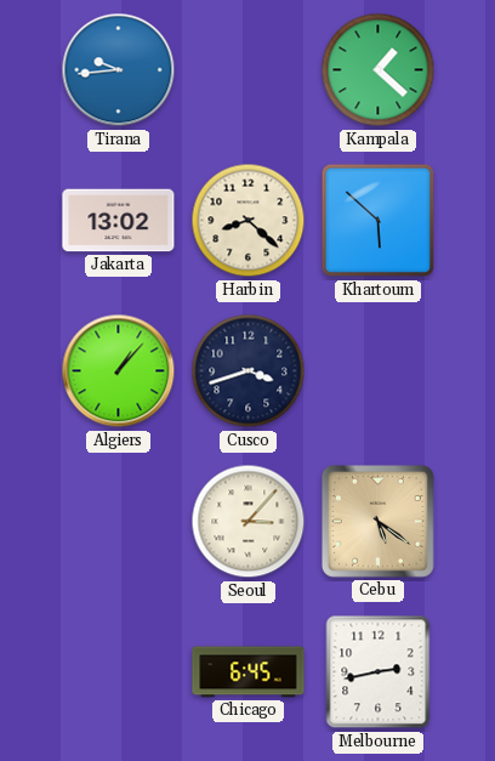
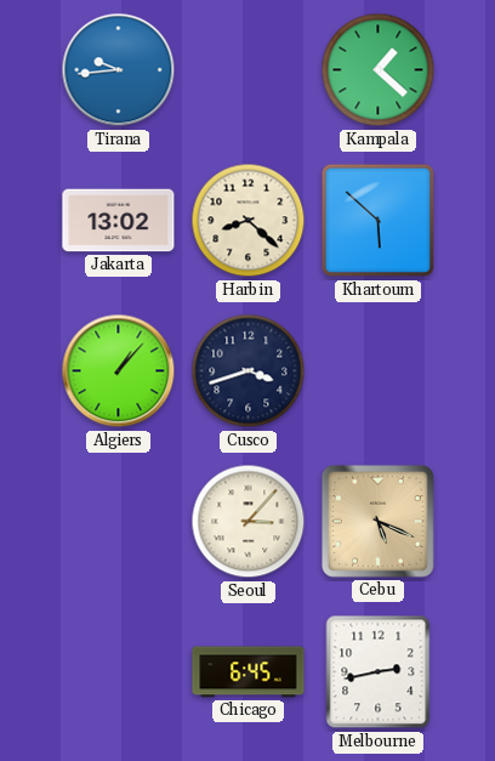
Cebu: 5:21 -> 5:19
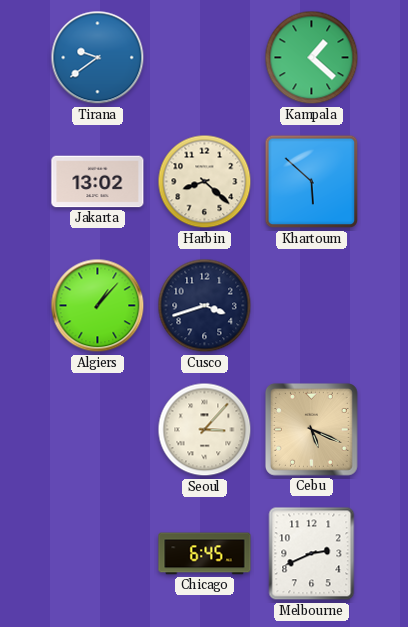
Tirana: 9:44 -> 9:39
Melbourne: 2:43 -> 2:41
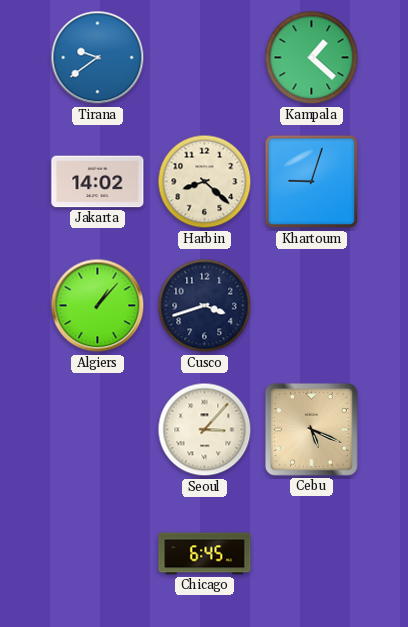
Jakarta: 13:02 -> 14:02
Khartoum: 5:52 -> 9:03
Melbourne: 2:41 -> none
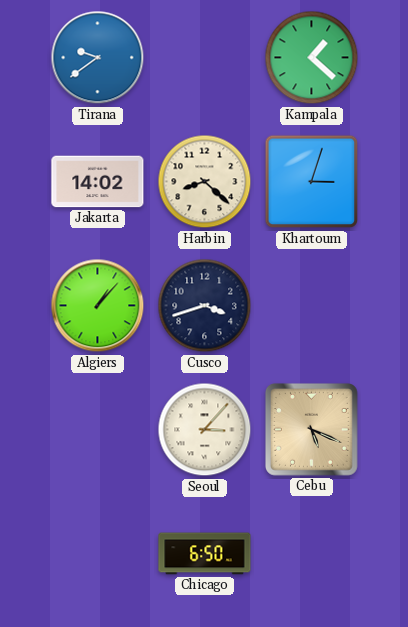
Khartoum: 9:03 -> 3:03
Chicago: 6:45 -> 6:50
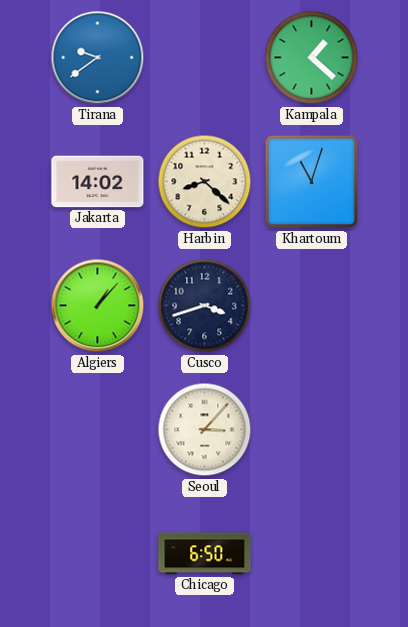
Khartoum: 3:03 -> 11:03
Cebu: 5:19 -> none
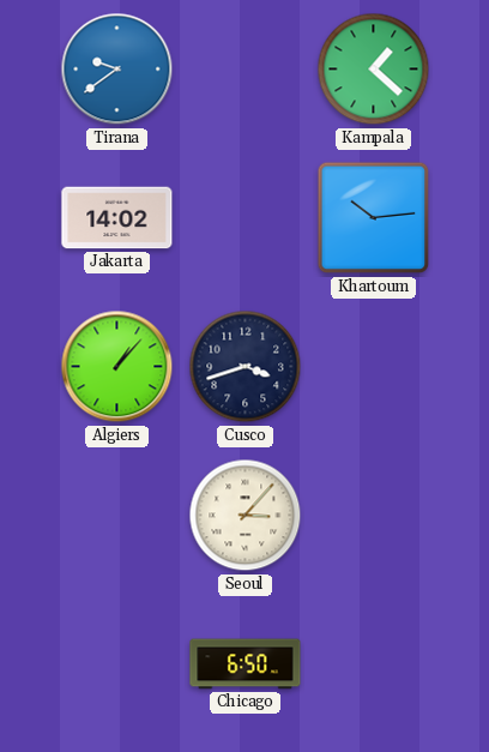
Harbin: 8:22 -> none
Khartoum: 11:03 -> 10:14
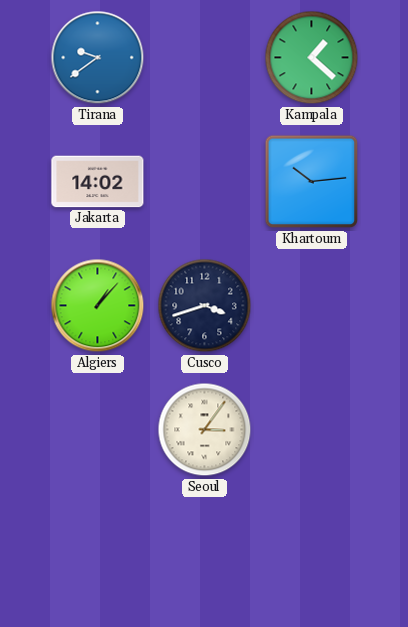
Seoul: 3:07 -> 3:06
Chicago: 6:50 -> none
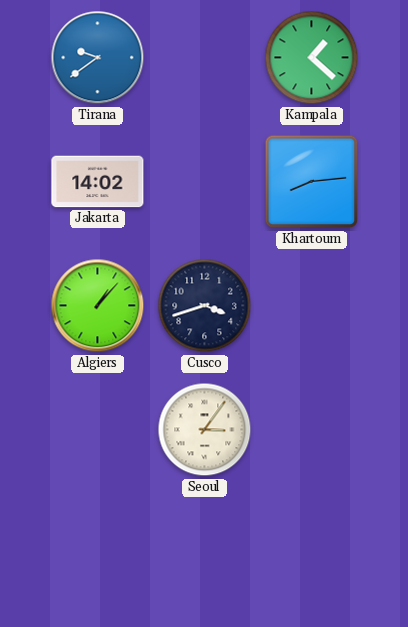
Khartoum: 10:14 -> 8:14
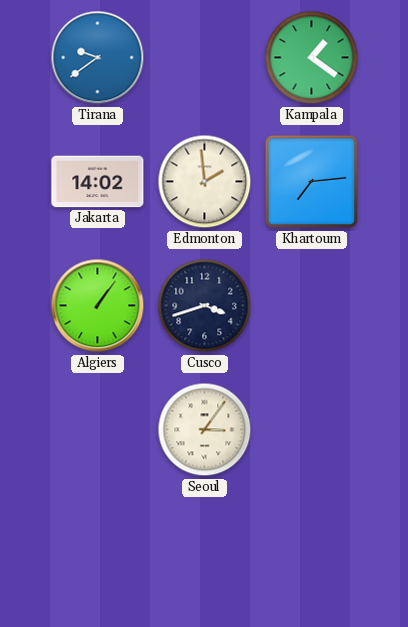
Kampala: 1:22 -> 1:21
Edmonton: none -> 1:59
Khartoum: 8:14 -> 7:14
Algiers: 1:07 -> 1:06
